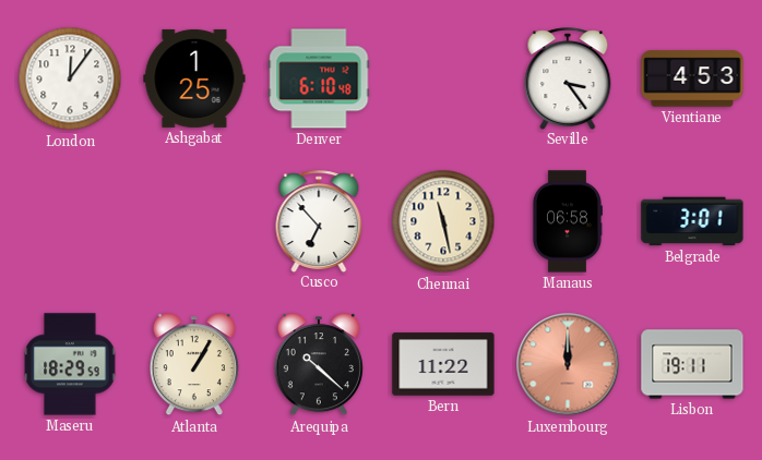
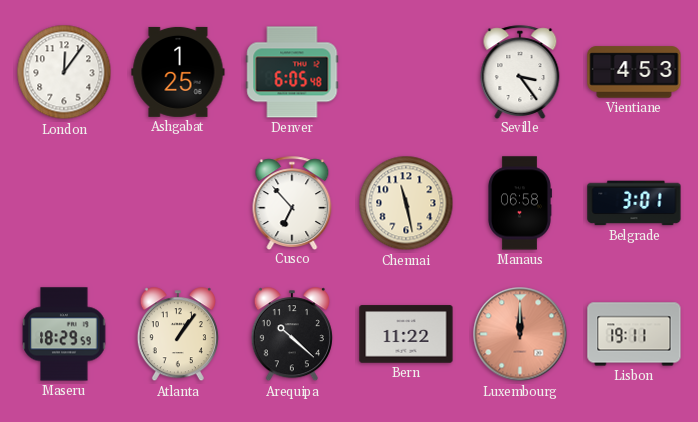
Denver: 6:10 -> 6:05
Atlanta: 1:05 -> 1:06
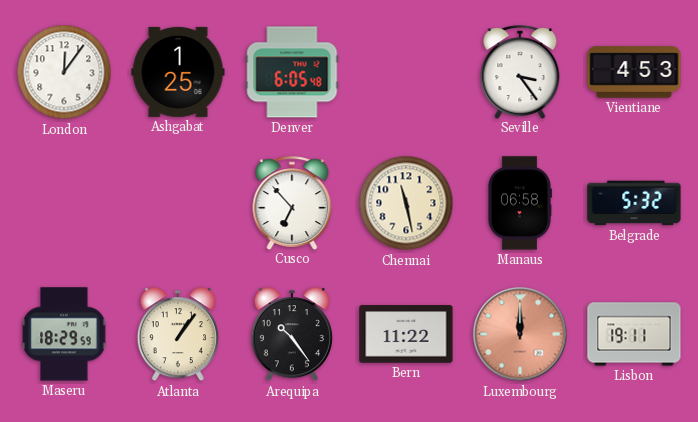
Belgrade: 3:01 -> 5:32
Arequipa: 10:22 -> 10:24
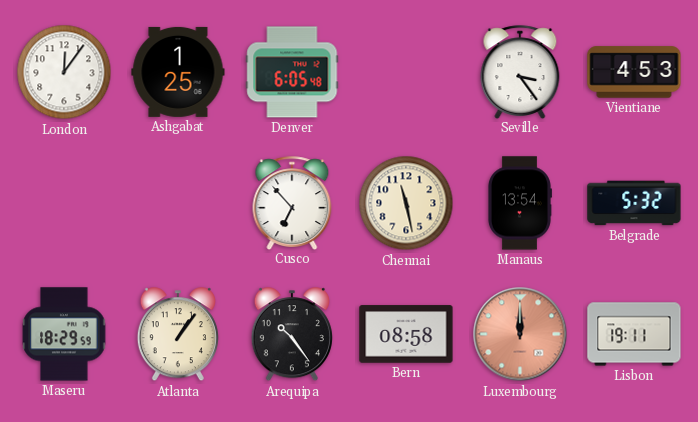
Manaus: 06:58 -> 13:54
Bern: 11:22 -> 08:58
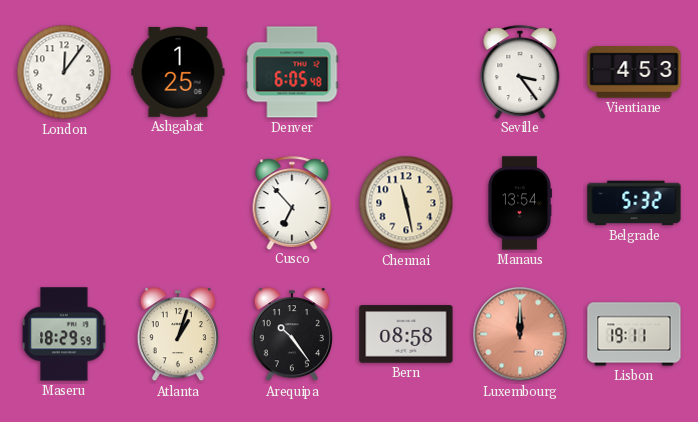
Atlanta: 1:06 -> 1:03
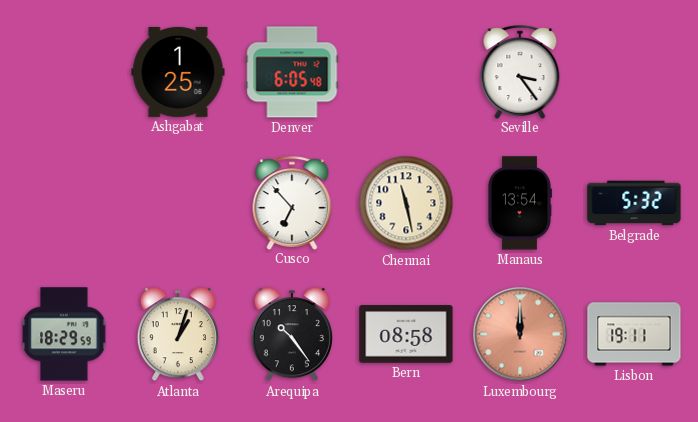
London: 12:06 -> none
Vientiane: 4:53 -> none
